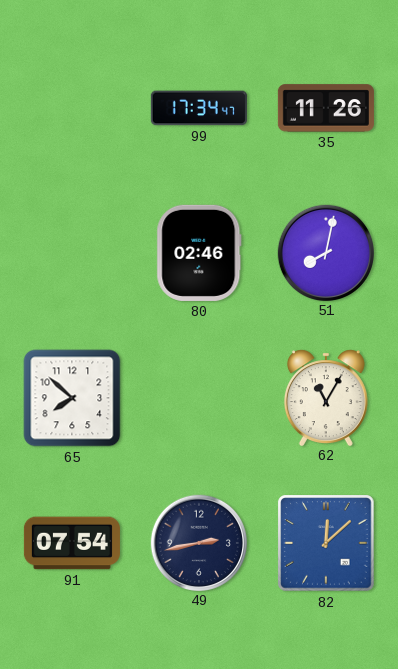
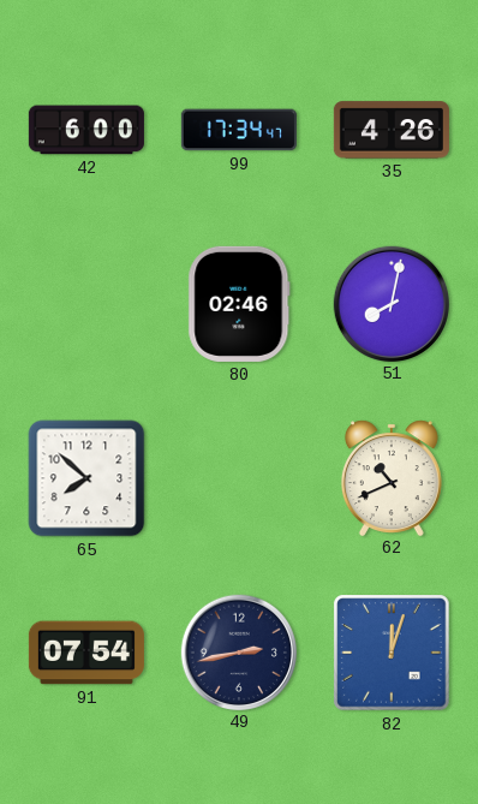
42: none -> 6:00
35: 11:26 -> 4:26
62: 11:05 -> 10:41
82: 12:08 -> 12:03
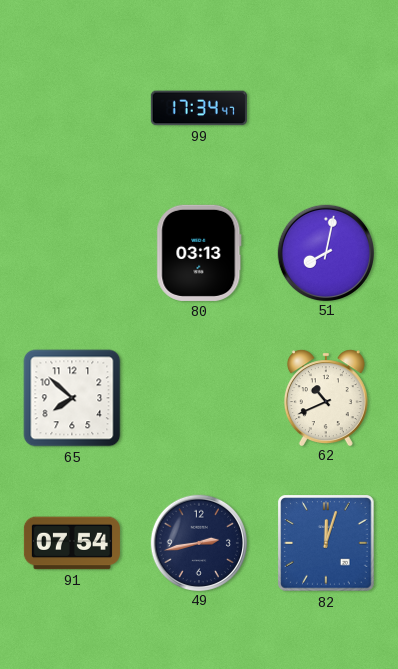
42: 6:00 -> none
35: 4:26 -> none
80: 02:46 -> 03:13
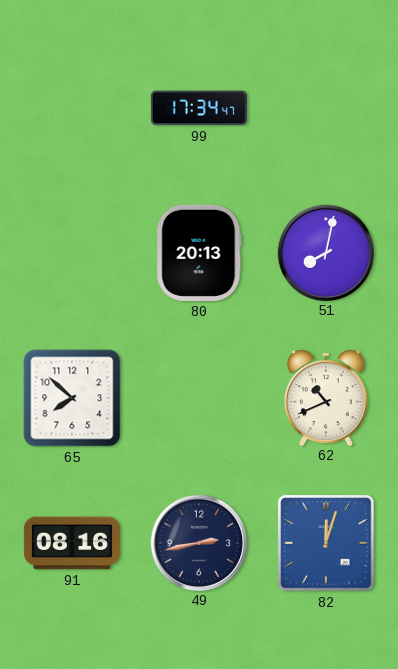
80: 03:13 -> 20:13
91: 07:54 -> 08:16
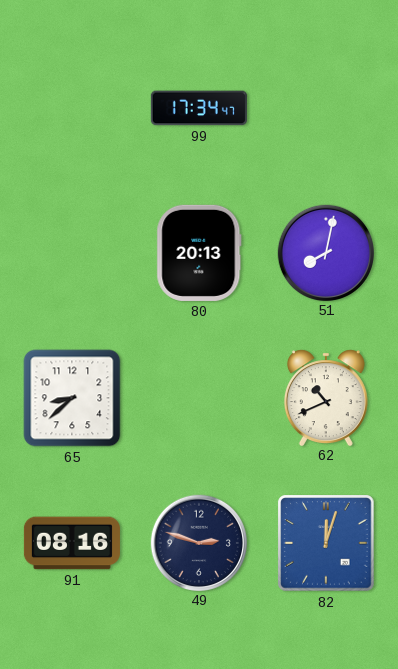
65: 7:52 -> 8:38
49: 2:43 -> 2:48
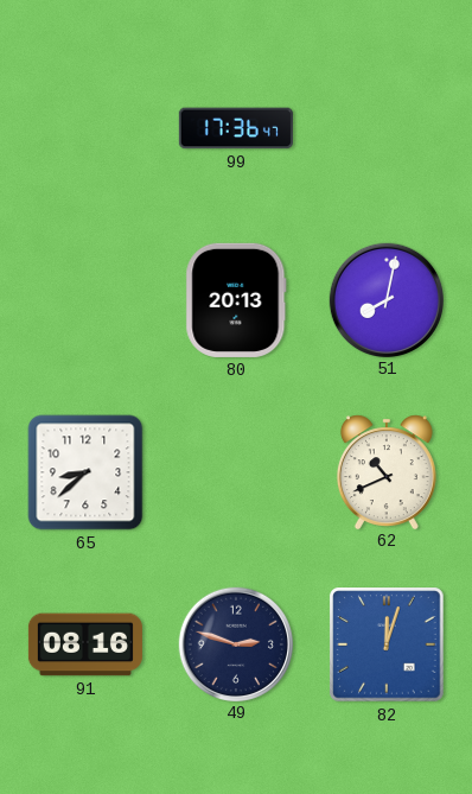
99: 17:34 -> 17:36
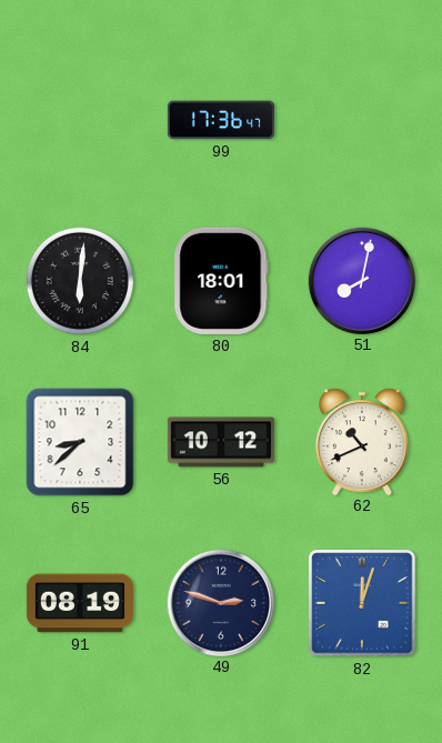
84: none -> 6:01
80: 20:13 -> 18:01
56: none -> 10:12
91: 08:16 -> 08:19
